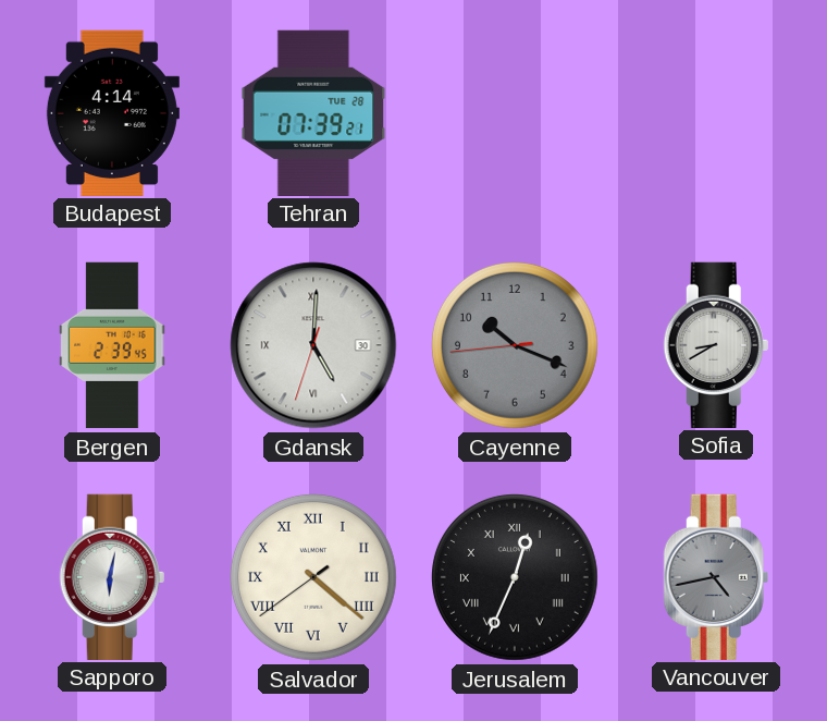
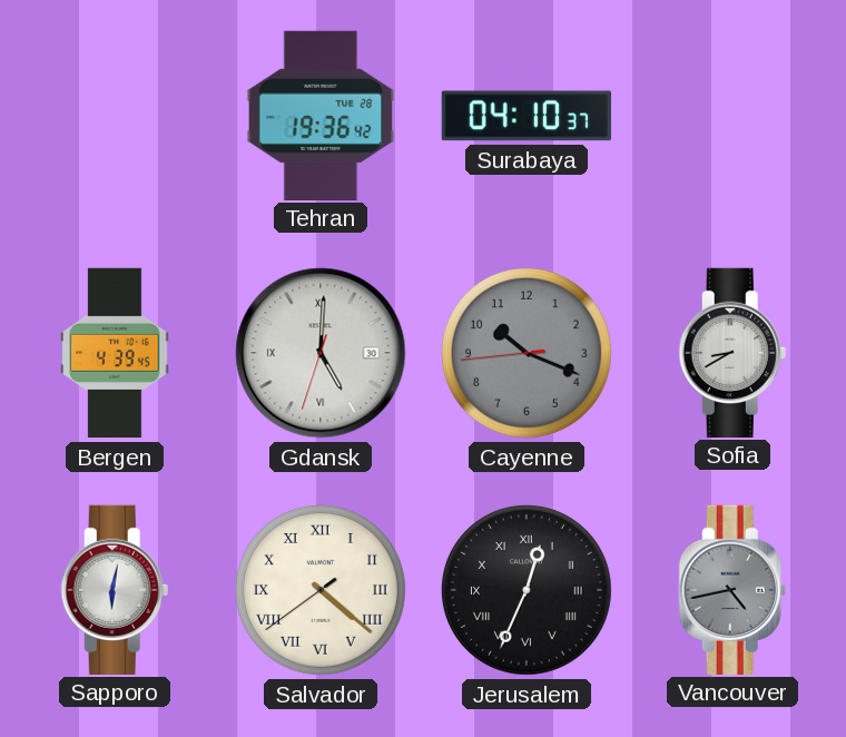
Budapest: 4:14 -> none
Tehran: 07:39 -> 19:36
Surabaya: none -> 04:10
Bergen: 2:39 -> 4:39
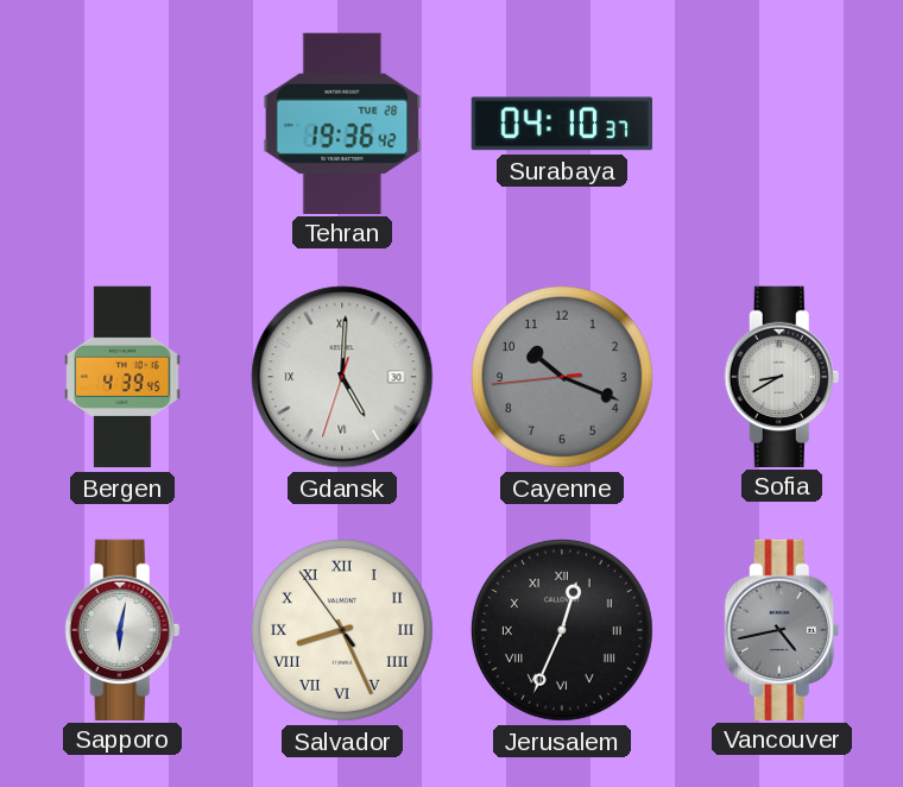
Salvador: 4:21 -> 8:25
